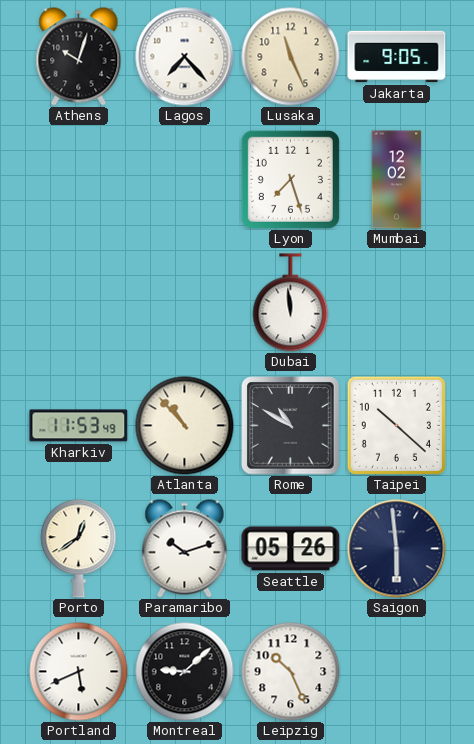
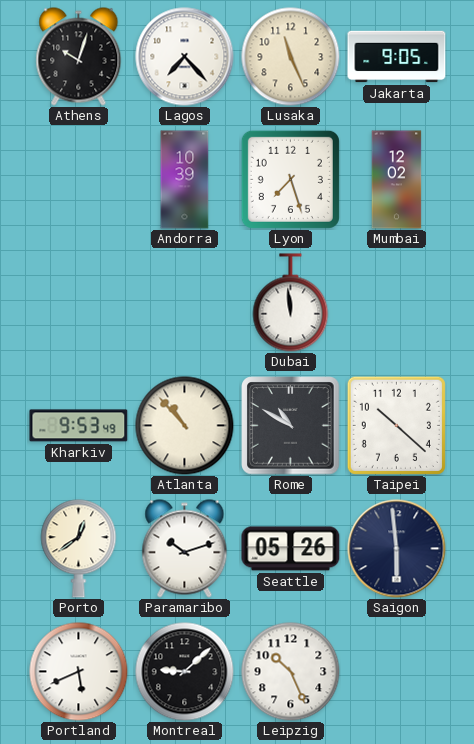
Andorra: none -> 10:39
Kharkiv: 11:53 -> 9:53
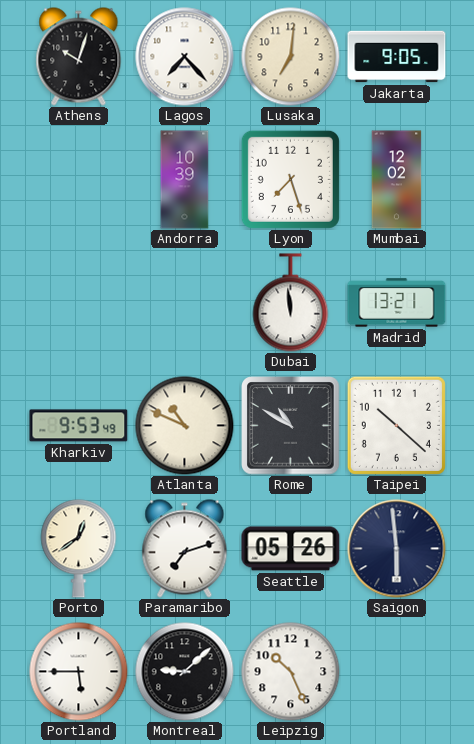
Lusaka: 11:26 -> 7:01
Madrid: none -> 13:21
Atlanta: 10:53 -> 10:49
Paramaribo: 10:12 -> 7:12
Portland: 5:41 -> 5:45
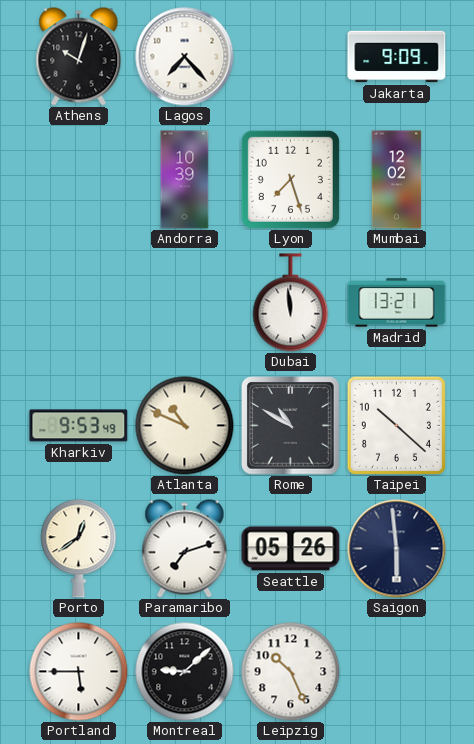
Lusaka: 7:01 -> none
Jakarta: 9:05 -> 9:09
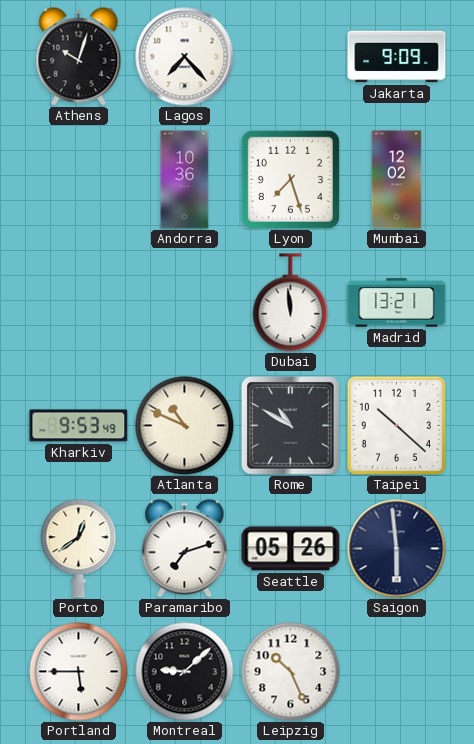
Andorra: 10:39 -> 10:36
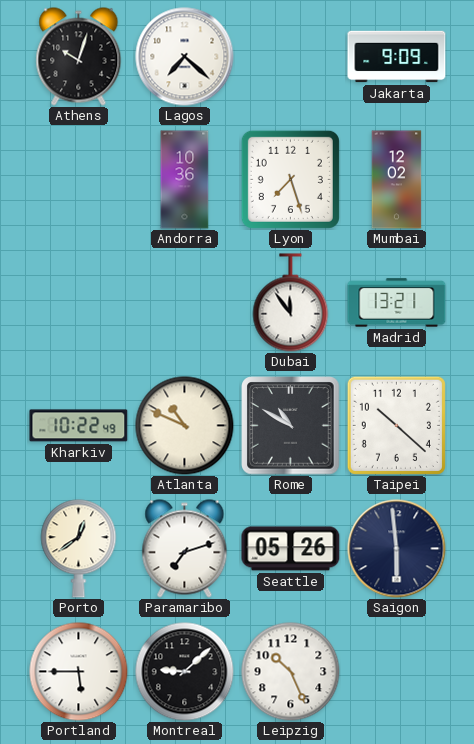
Lagos: 7:23 -> 7:22
Dubai: 11:59 -> 11:54
Kharkiv: 9:53 -> 10:22
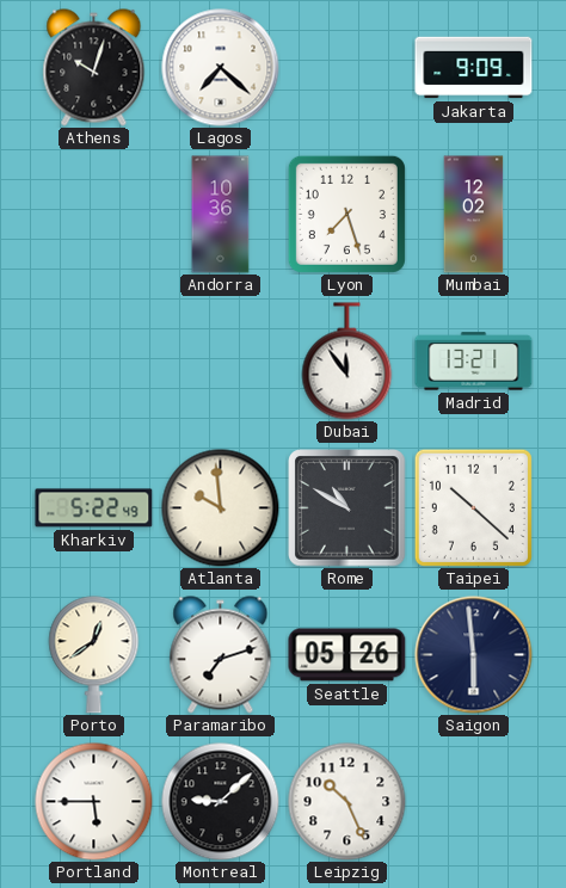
Kharkiv: 10:22 -> 5:22
Atlanta: 10:49 -> 9:59
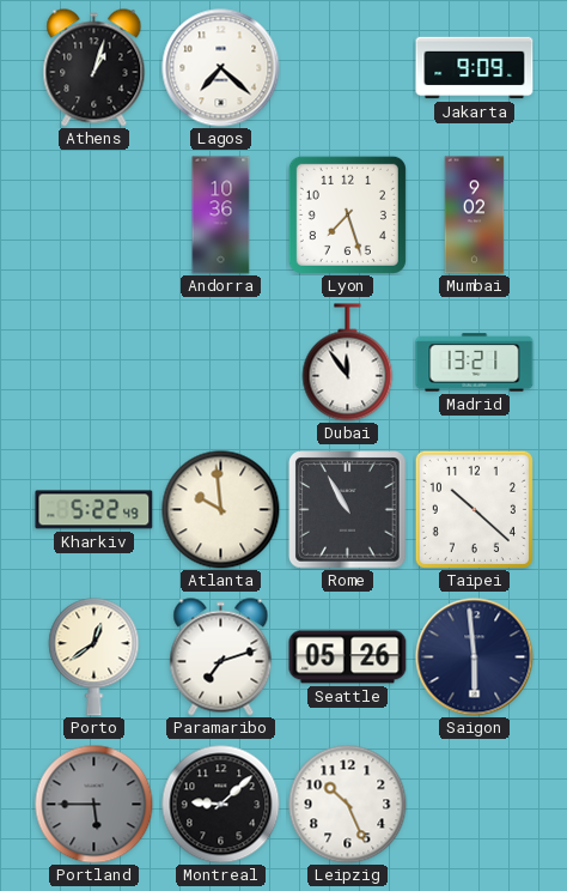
Athens: 10:03 -> 1:03
Mumbai: 12:02 -> 9:02
Rome: 10:50 -> 10:55
Portland dial: white -> grey
